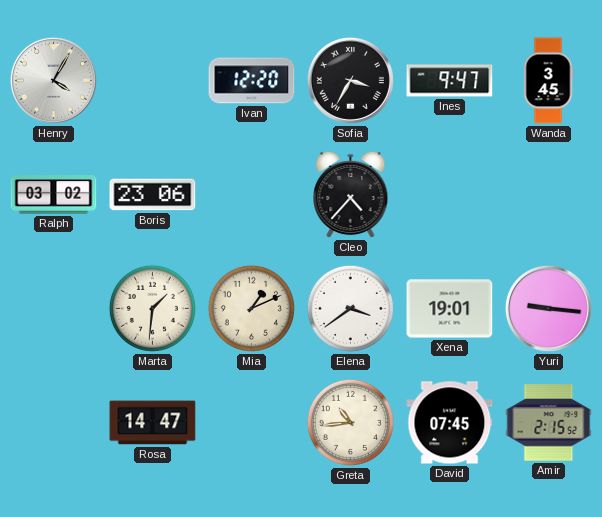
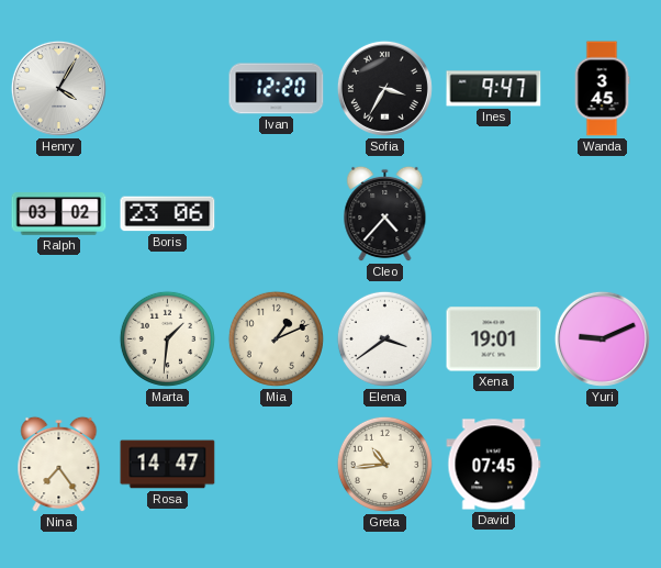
Yuri: 9:16 -> 9:11
Nina: none -> 7:24
Amir: 2:15 -> none
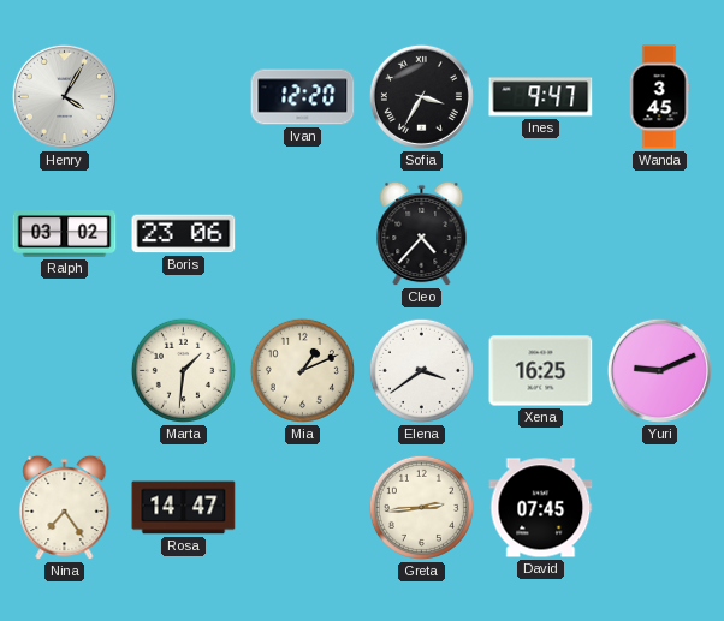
Xena: 19:01 -> 16:25
Greta: 10:44 -> 2:44
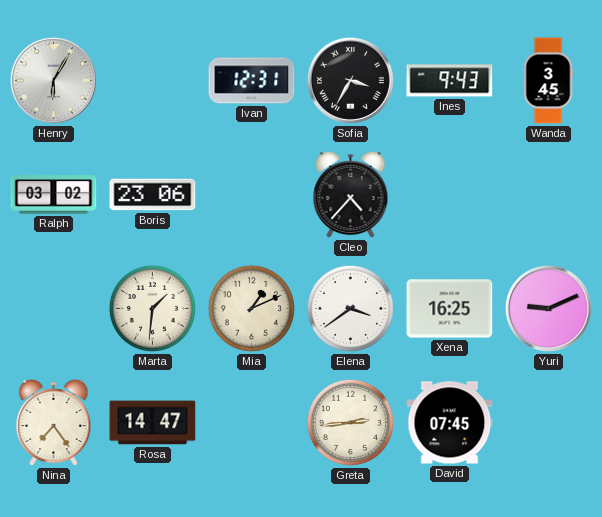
Henry: 4:05 -> 6:05
Ivan: 12:20 -> 12:31
Ines: 9:47 -> 9:43
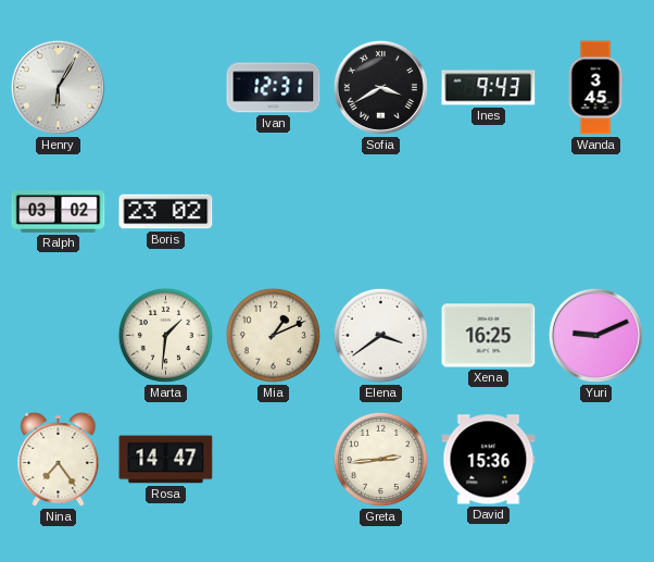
Sofia: 3:35 -> 3:40
Boris: 23:06 -> 23:02
Cleo: 4:37 -> none
David: 07:45 -> 15:36
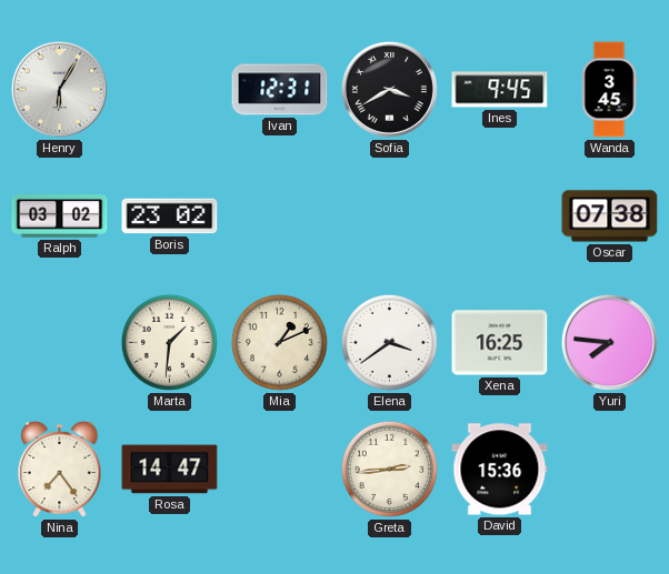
Ines: 9:43 -> 9:45
Oscar: none -> 07:38
Yuri: 9:11 -> 7:46
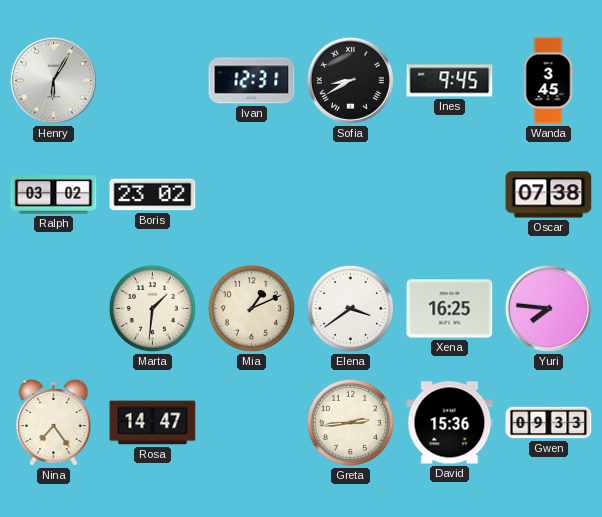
Sofia: 3:40 -> 8:40
Gwen: none -> 09:33
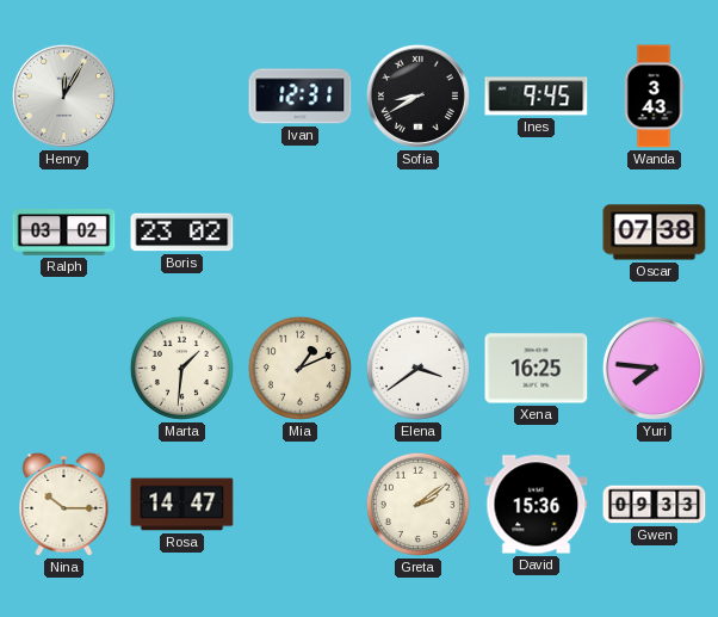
Henry: 6:05 -> 12:05
Wanda: 3:45 -> 3:43
Nina: 7:24 -> 10:15
Greta: 2:44 -> 2:09
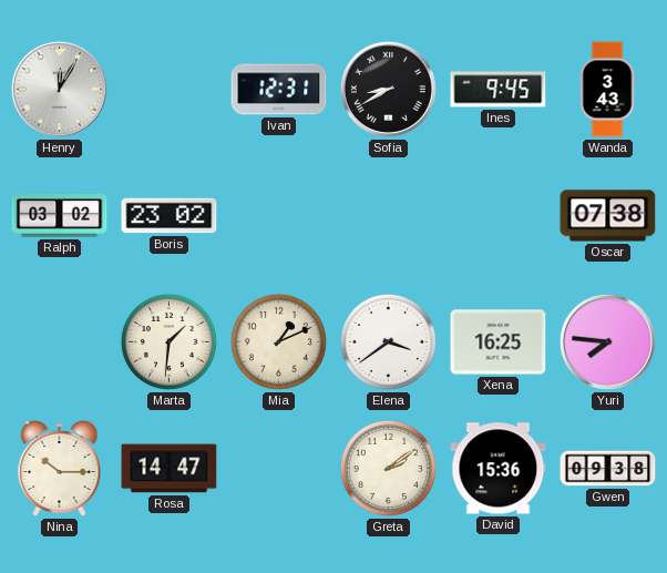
Gwen: 09:33 -> 09:38
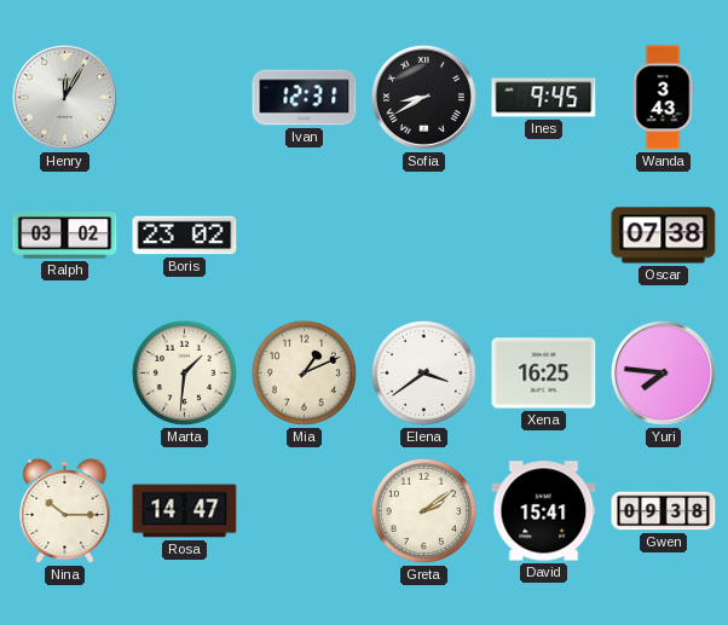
David: 15:36 -> 15:41
